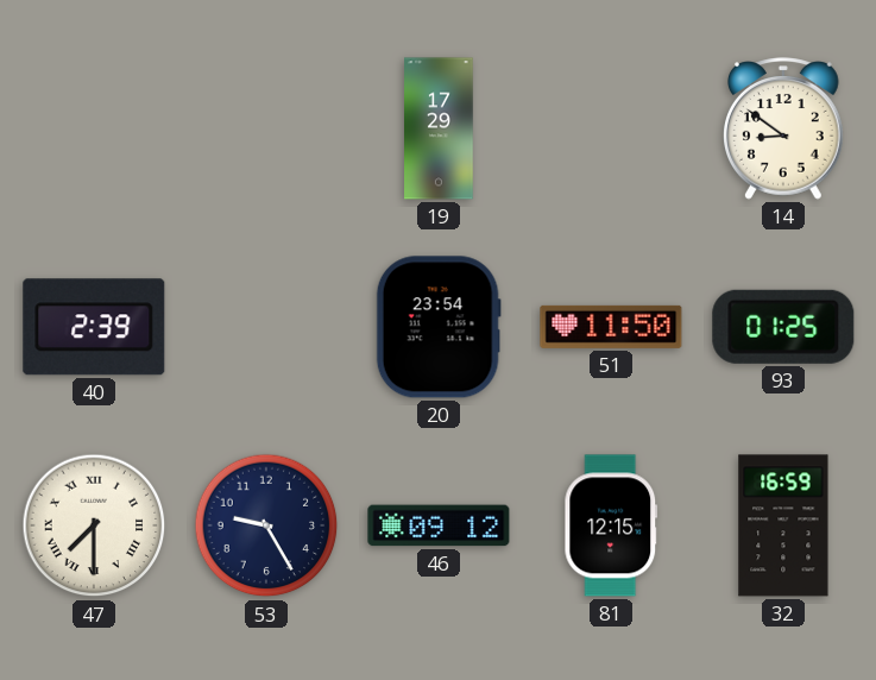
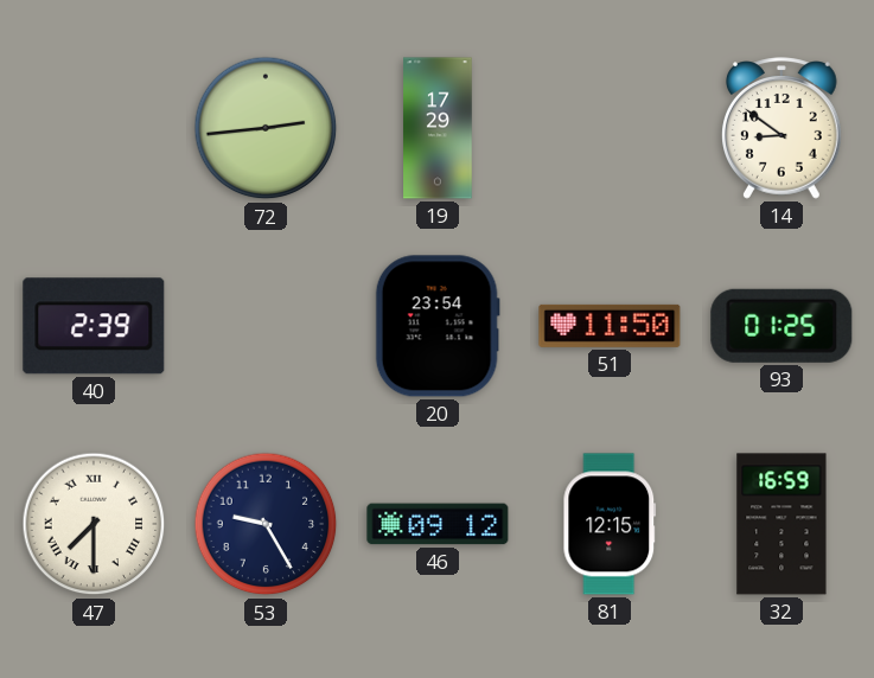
72: none -> 2:44
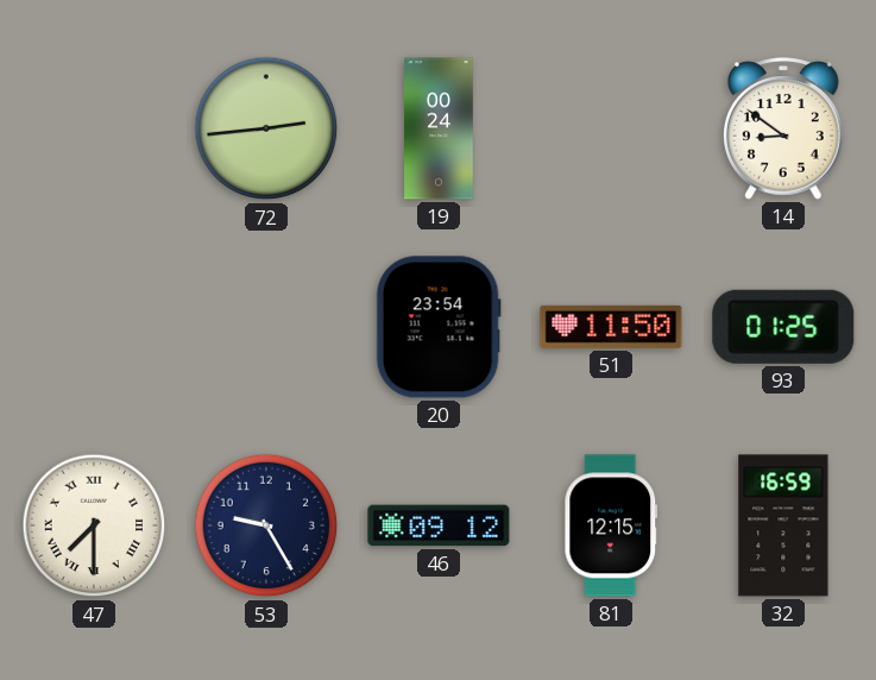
19: 17:29 -> 00:24
40: 2:39 -> none
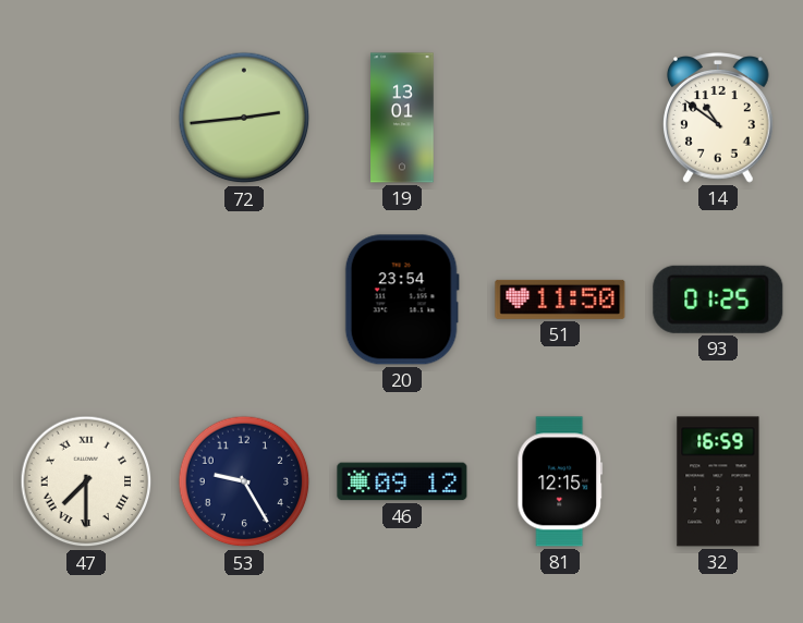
19: 00:24 -> 13:01
14: 8:51 -> 10:51
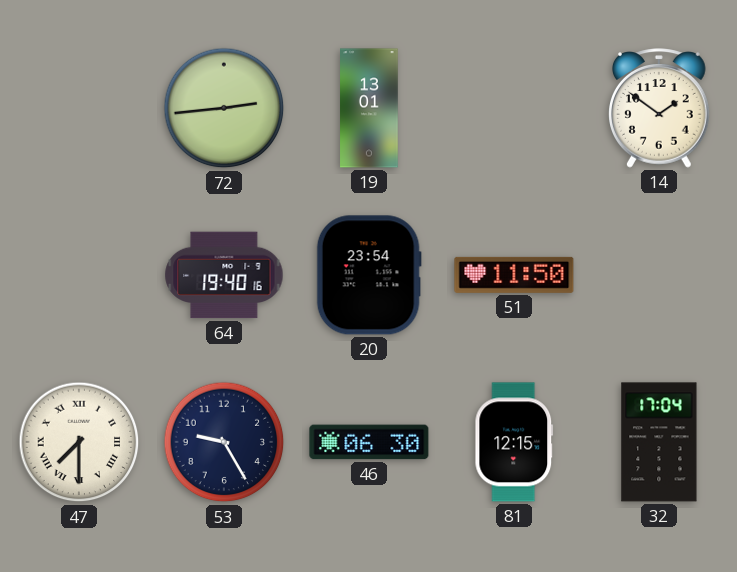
14: 10:51 -> 1:51
64: none -> 19:40
93: 01:25 -> none
46: 09:12 -> 06:30
32: 16:59 -> 17:04
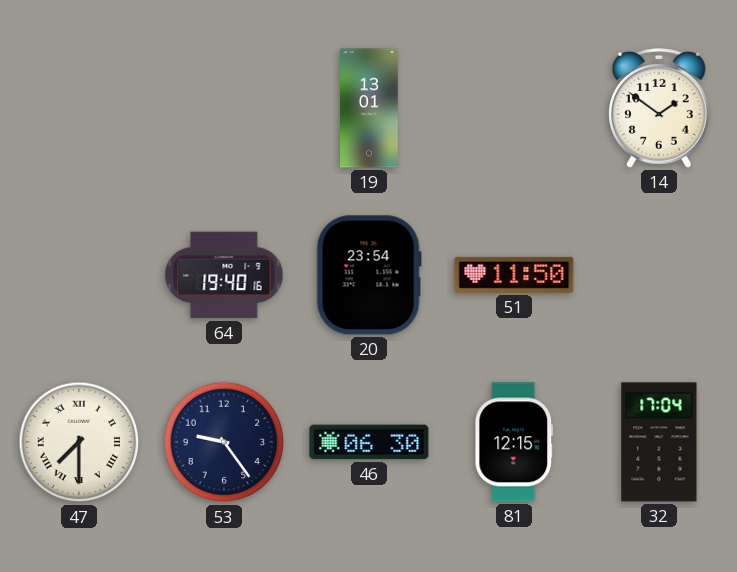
72: 2:44 -> none
53: 9:25 -> 9:24
